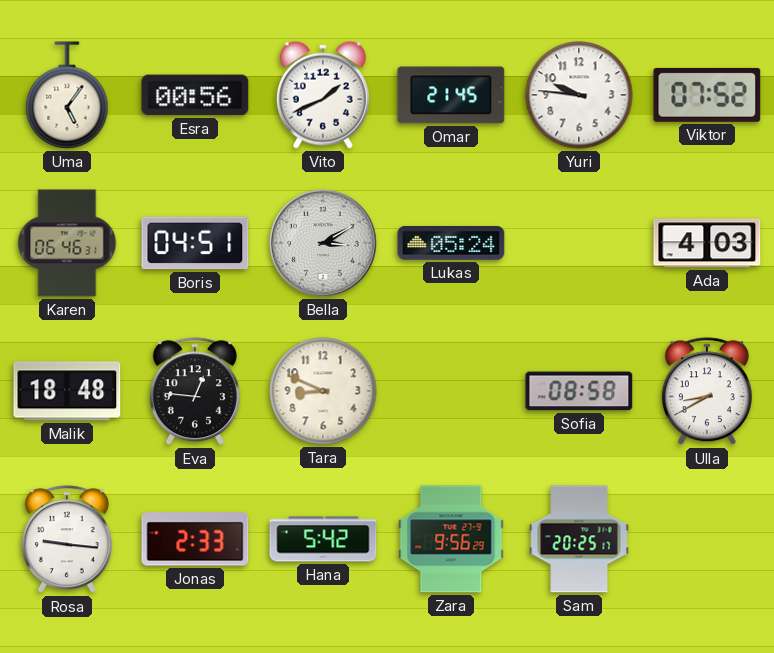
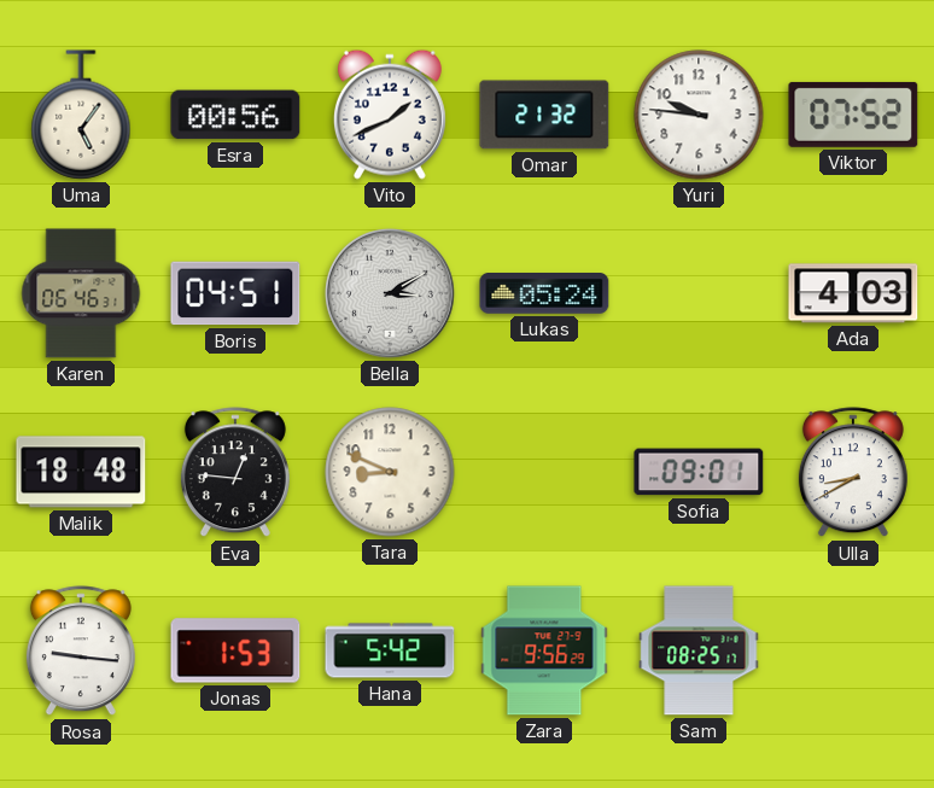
Omar: 21:45 -> 21:32
Sofia: 08:58 -> 09:01
Jonas: 2:33 -> 1:53
Sam: 20:25 -> 08:25
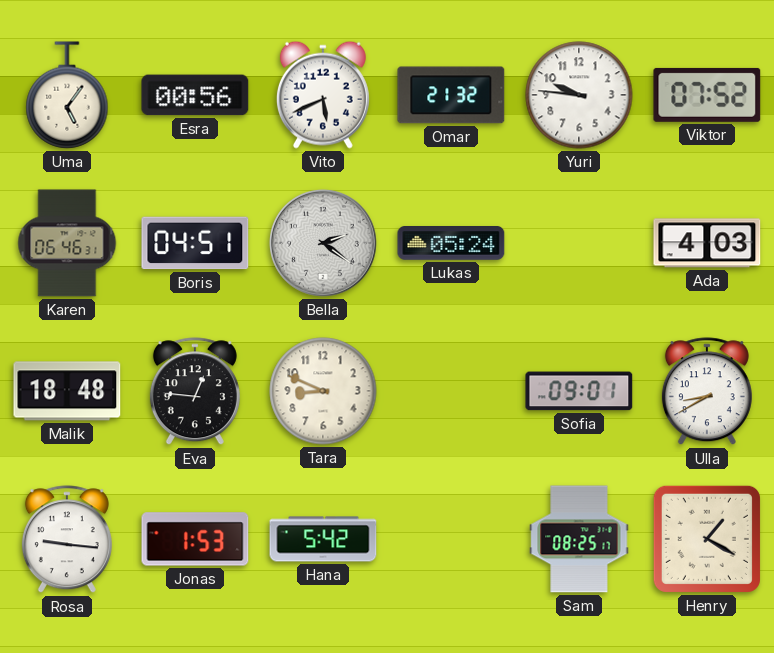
Vito: 1:41 -> 5:41
Bella: 3:10 -> 2:21
Zara: 9:56 -> none
Henry: none -> 1:20
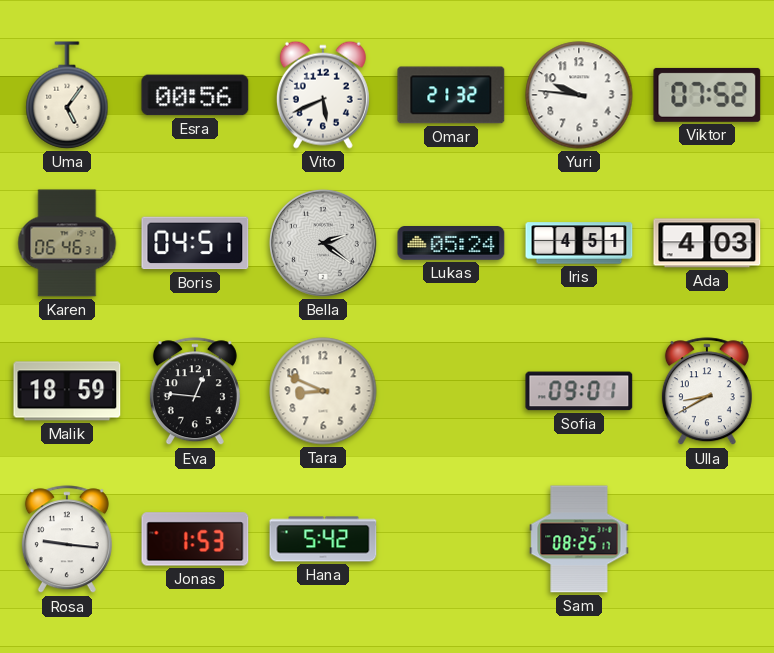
Iris: none -> 4:51
Malik: 18:48 -> 18:59
Henry: 1:20 -> none
